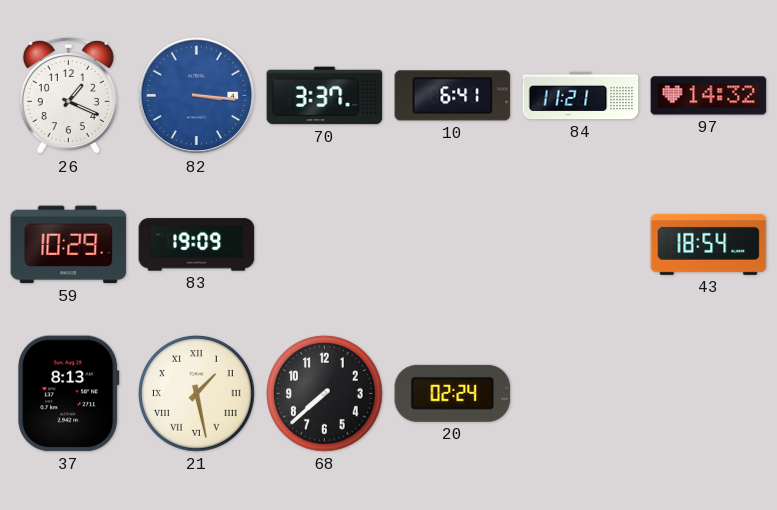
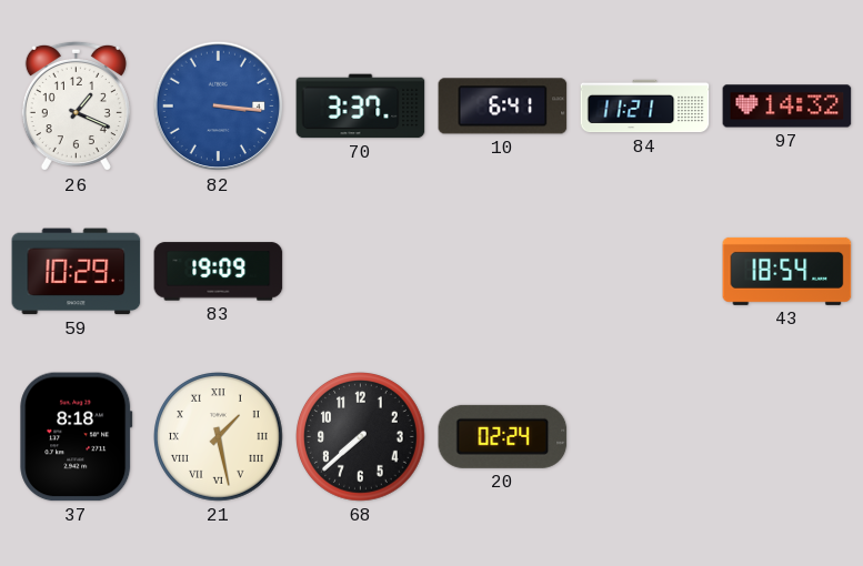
37: 8:13 -> 8:18
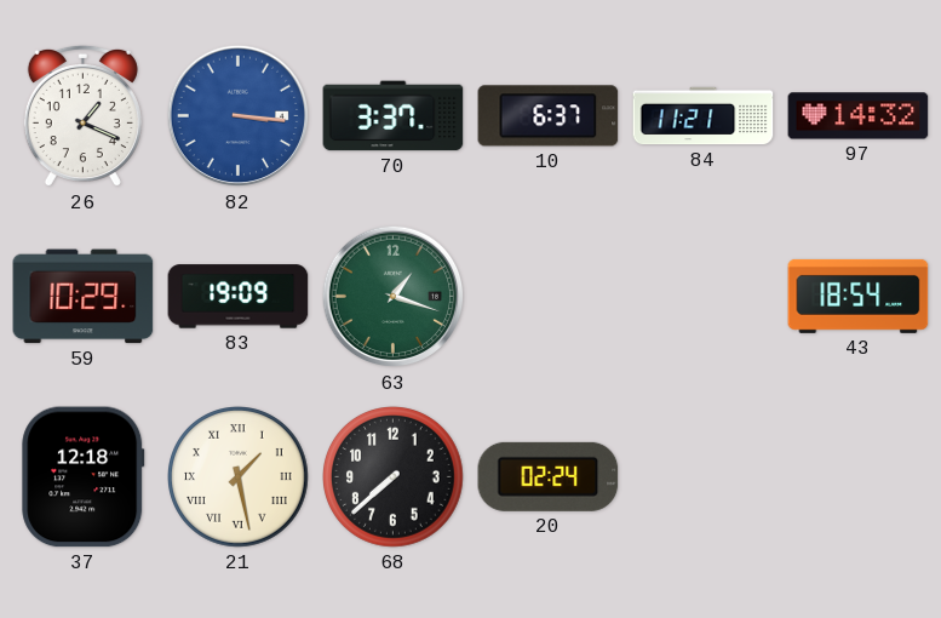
10: 6:41 -> 6:37
63: none -> 1:18
37: 8:18 -> 12:18
